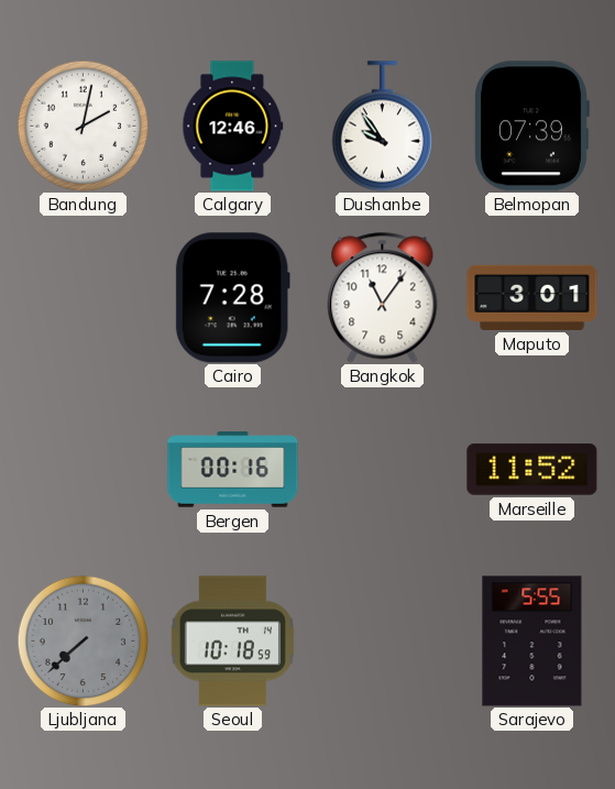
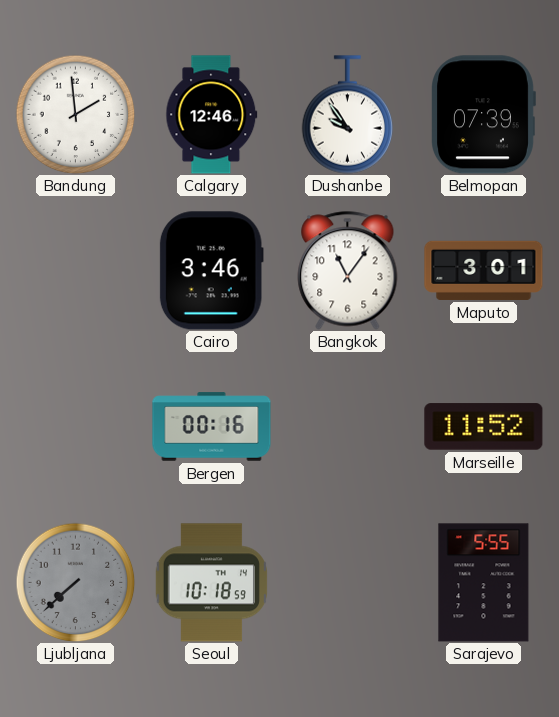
Bandung: 2:02 -> 1:59
Cairo: 7:28 -> 3:46
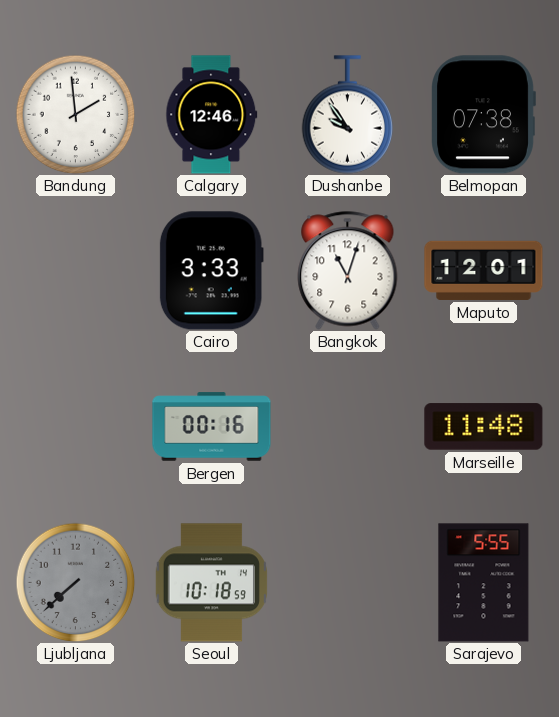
Belmopan: 07:39 -> 07:38
Cairo: 3:46 -> 3:33
Bangkok: 11:06 -> 11:03
Maputo: 3:01 -> 12:01
Marseille: 11:52 -> 11:48
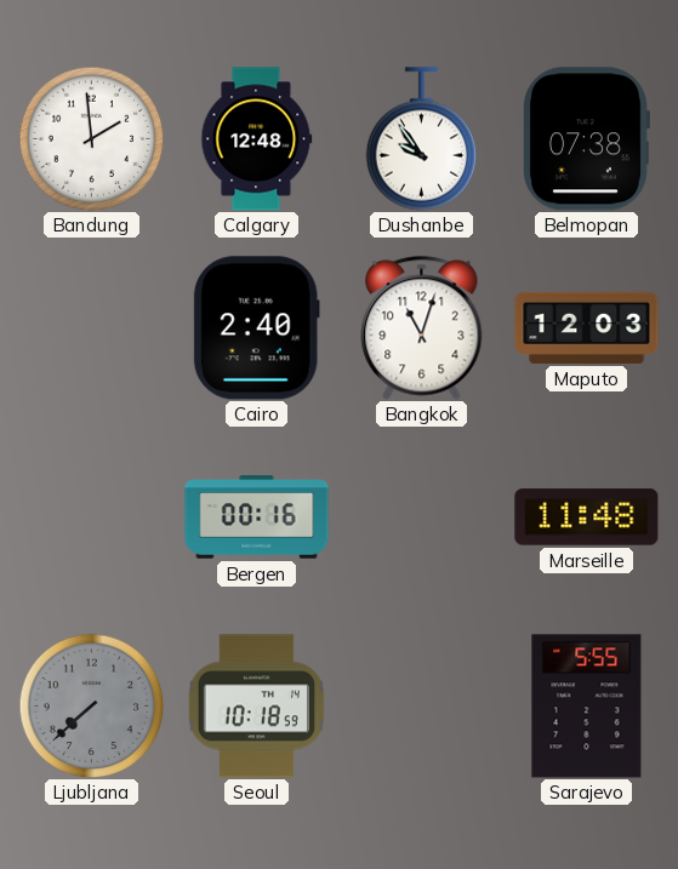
Calgary: 12:46 -> 12:48
Cairo: 3:33 -> 2:40
Maputo: 12:01 -> 12:03
